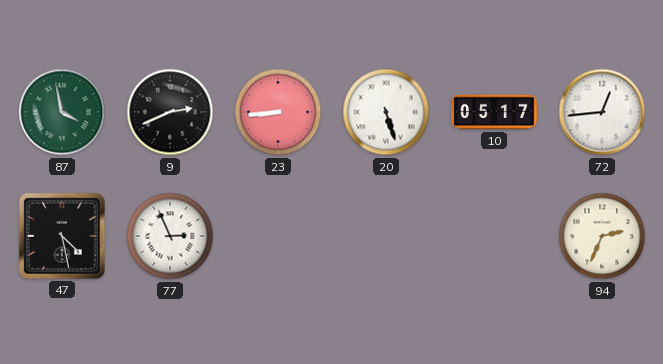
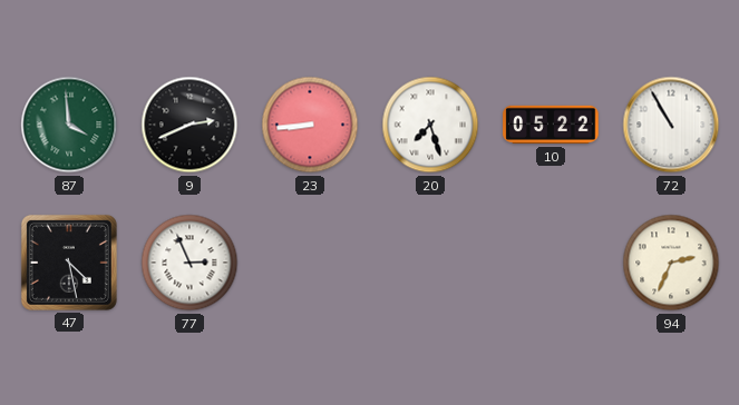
87: 3:58 -> 3:59
20: 5:27 -> 7:27
10: 05:17 -> 05:22
72: 12:44 -> 10:55
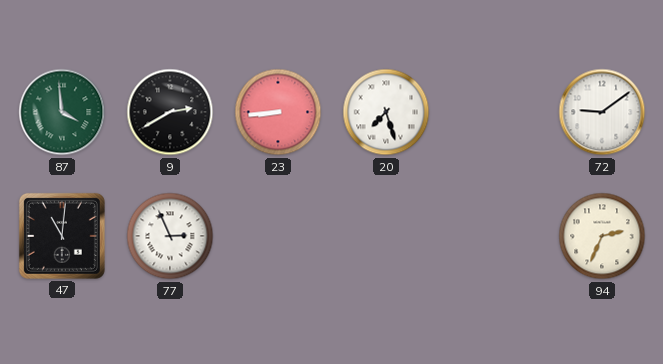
9: 2:41 -> 2:40
10: 05:22 -> none
72: 10:55 -> 9:09
47: 4:28 -> 11:01
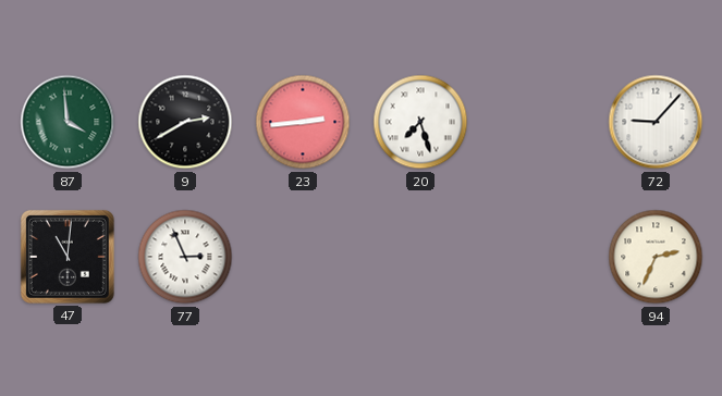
23: 8:44 -> 2:44
72: 9:09 -> 9:07
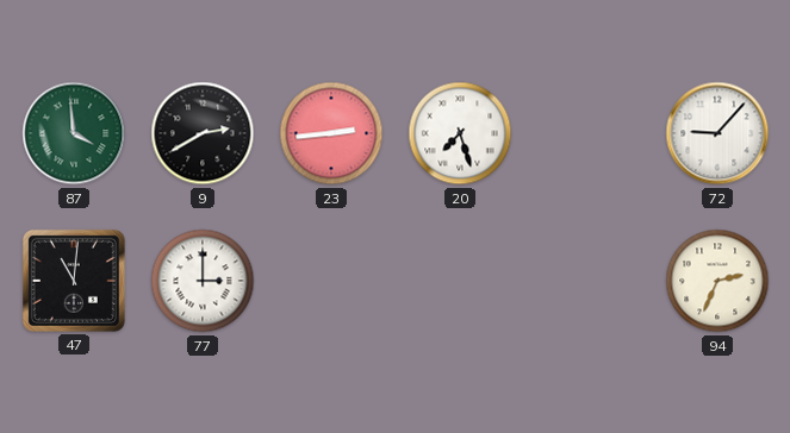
77: 2:56 -> 3:00
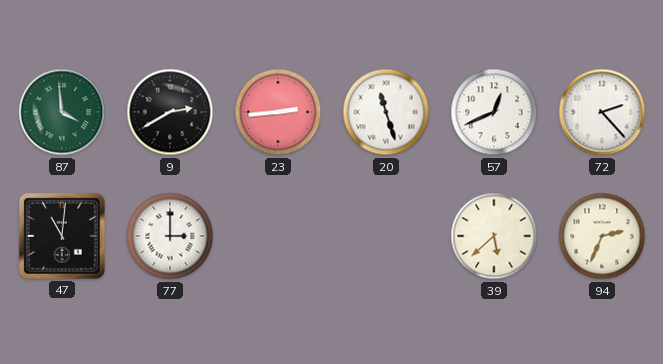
20: 7:27 -> 11:27
57: none -> 12:41
72: 9:07 -> 2:23
39: none -> 5:38
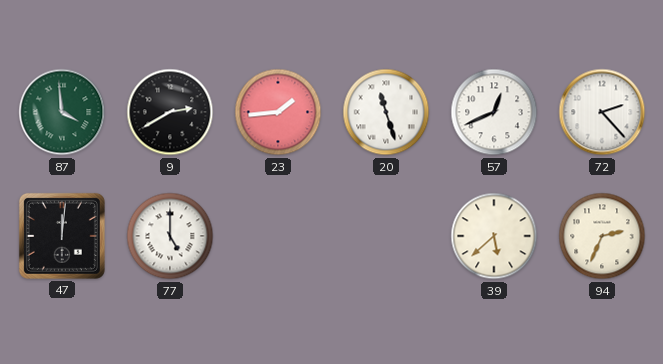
23: 2:44 -> 1:44
47: 11:01 -> 12:01
77: 3:00 -> 5:00
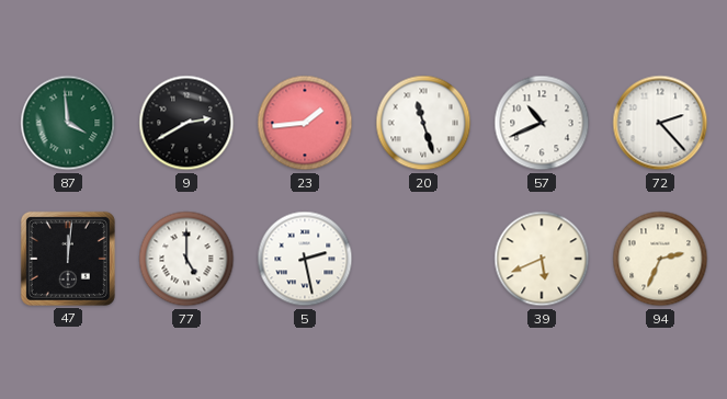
57: 12:41 -> 10:41
5: none -> 2:28
39: 5:38 -> 5:41
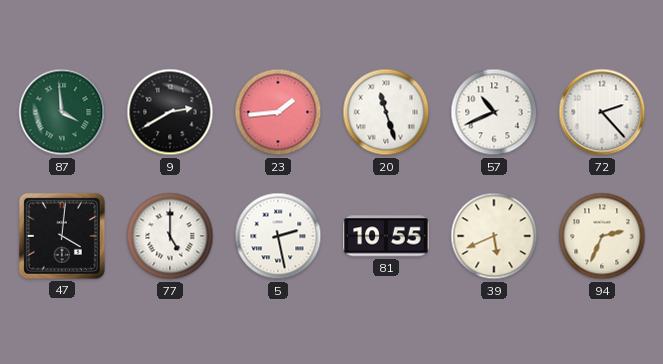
47: 12:01 -> 4:01
81: none -> 10:55
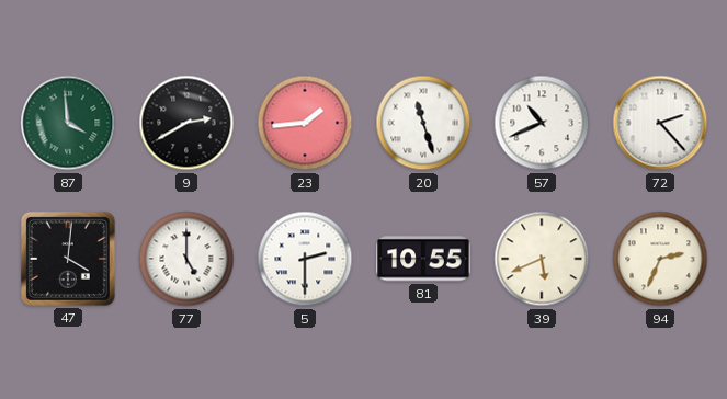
5: 2:28 -> 2:30
